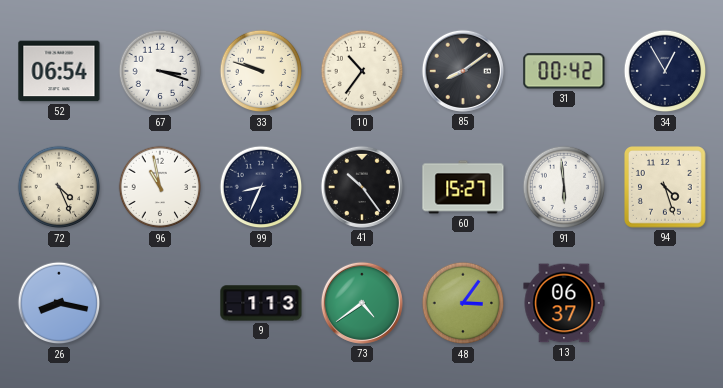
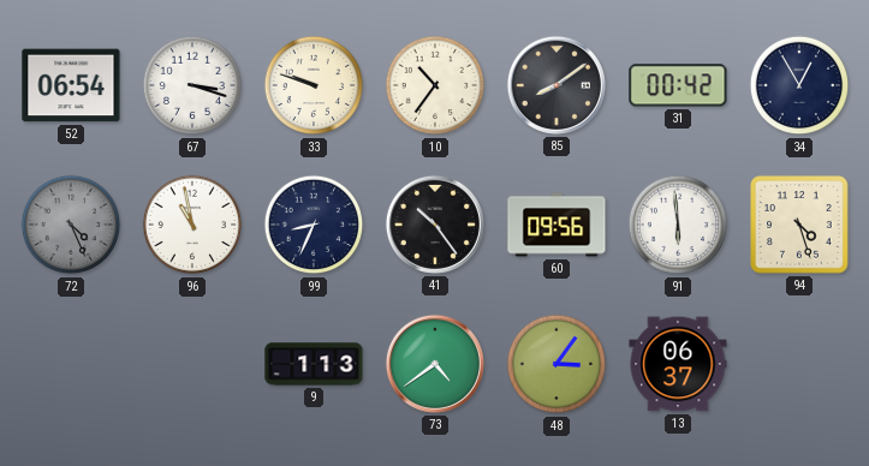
72 dial: cream -> grey
60: 15:27 -> 09:56
26: 8:17 -> none
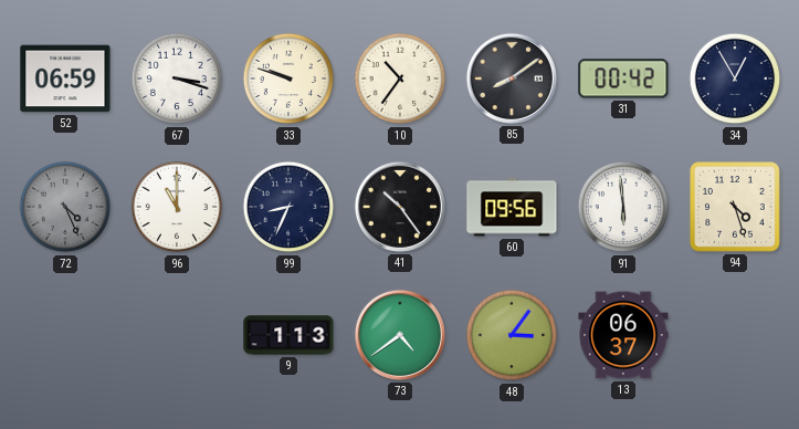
52: 06:54 -> 06:59
96: 10:58 -> 11:00
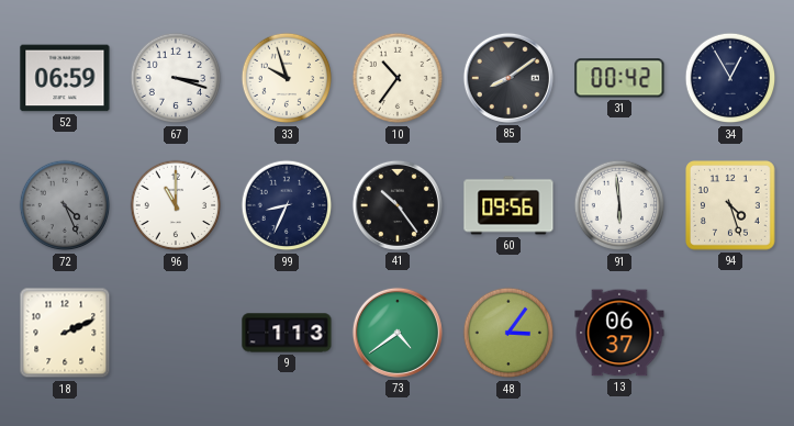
33: 9:48 -> 9:57
18: none -> 2:11
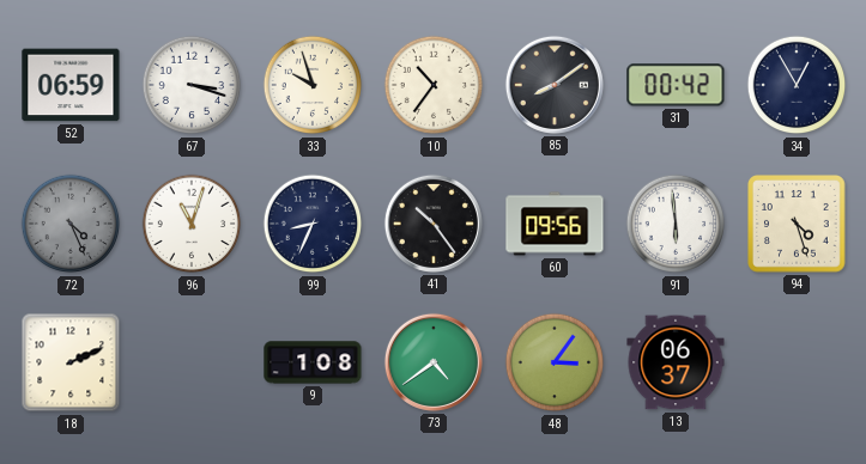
96: 11:00 -> 11:03
9: 1:13 -> 1:08
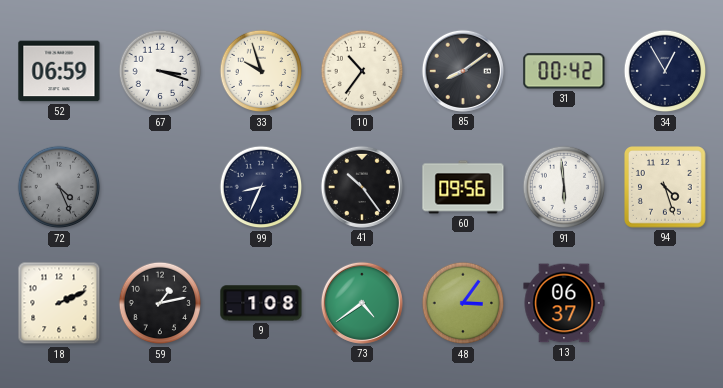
96: 11:03 -> none
59: none -> 1:13
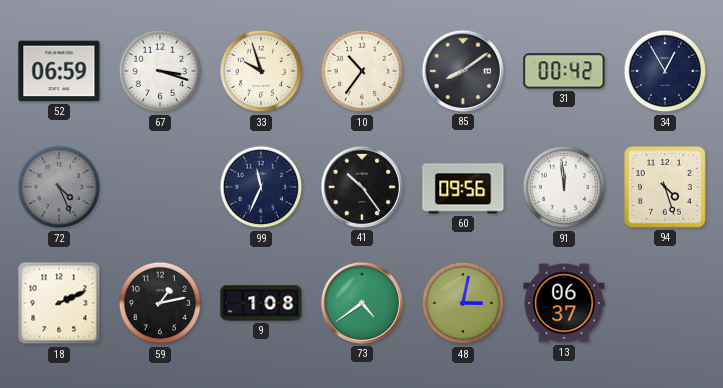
99: 8:34 -> 11:34
91: 5:59 -> 11:59
48: 3:06 -> 3:02
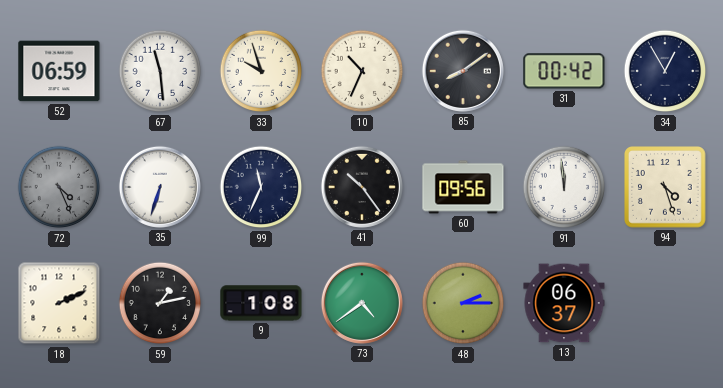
67: 3:18 -> 11:29
10: 10:36 -> 10:34
35: none -> 6:33
48: 3:02 -> 2:15
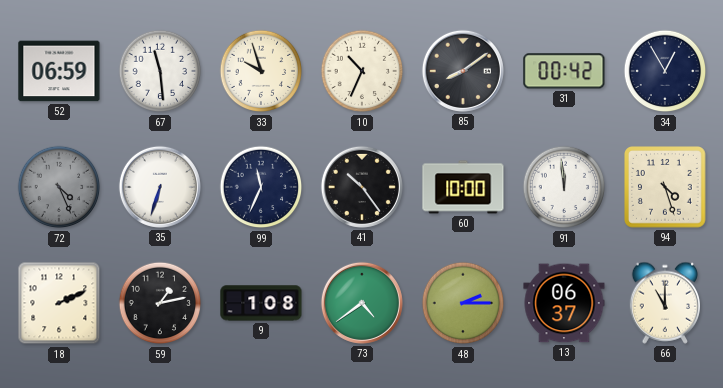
60: 09:56 -> 10:00
66: none -> 11:00
